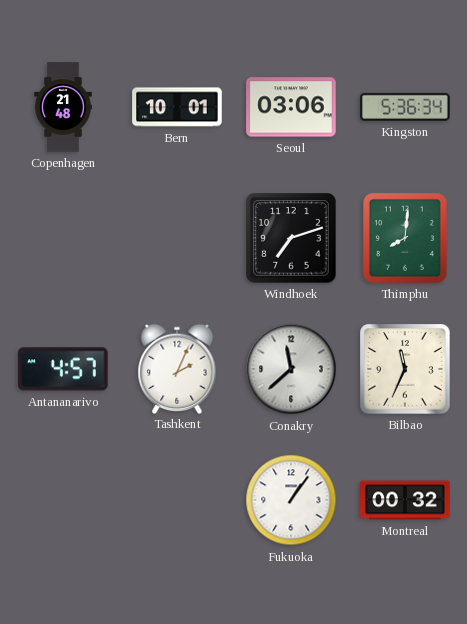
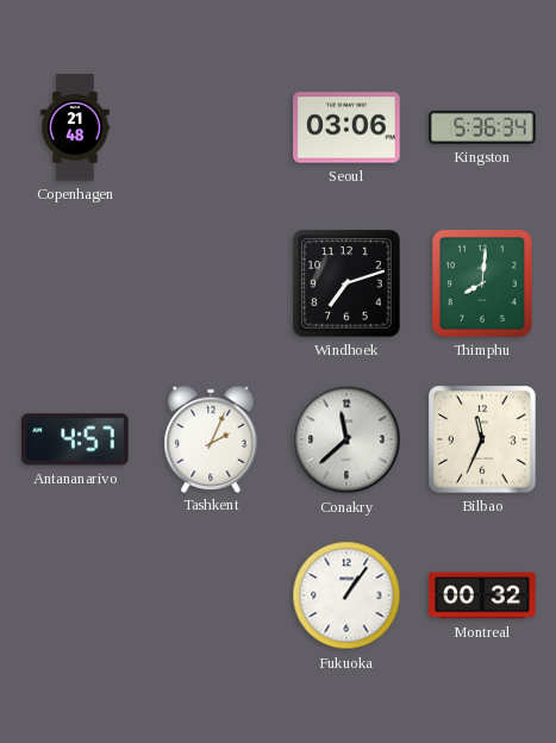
Bern: 10:01 -> none
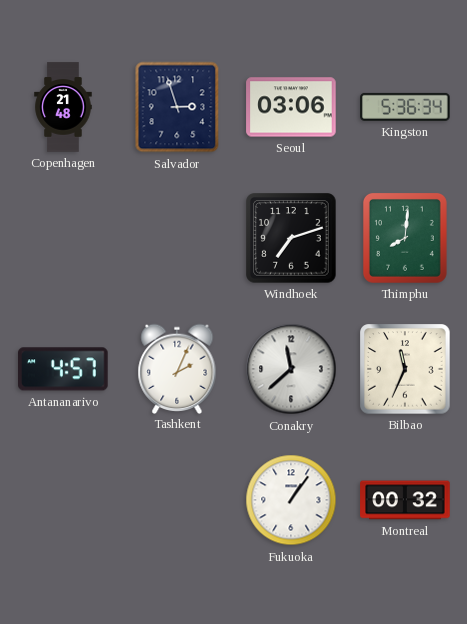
Salvador: none -> 2:57
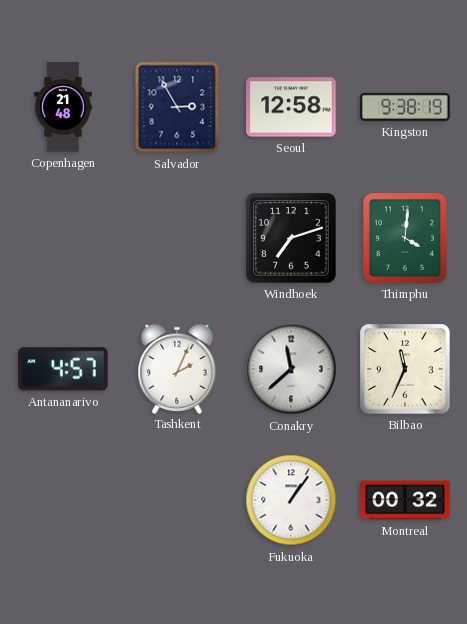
Salvador: 2:57 -> 2:55
Seoul: 03:06 -> 12:58
Kingston: 5:36 -> 9:38
Thimphu: 8:01 -> 4:01
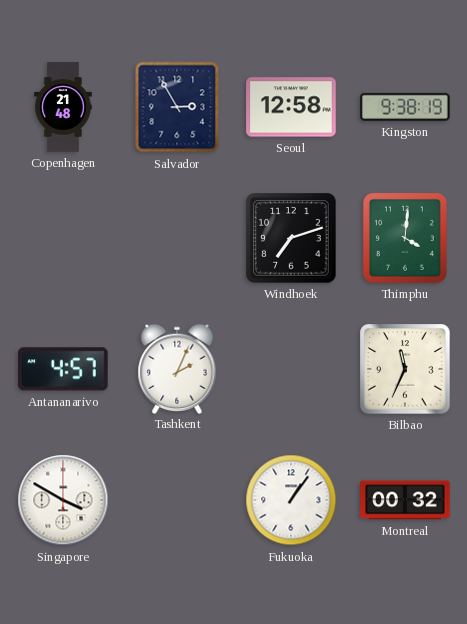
Conakry: 11:38 -> none
Singapore: none -> 3:50
